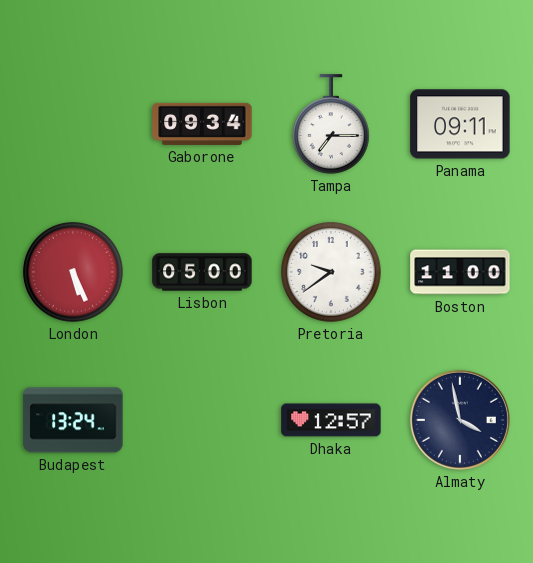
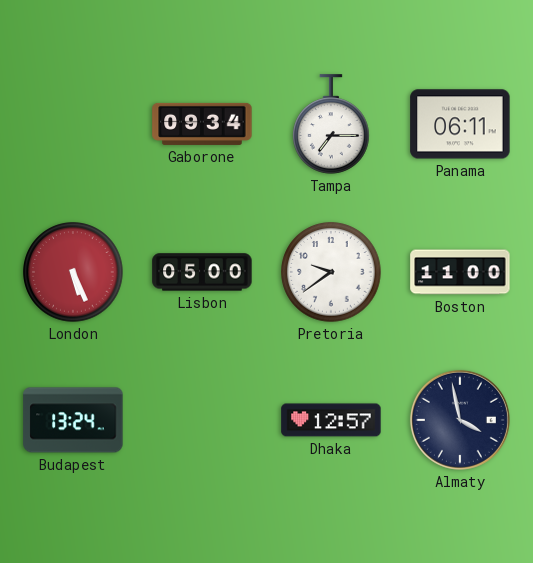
Panama: 09:11 -> 06:11
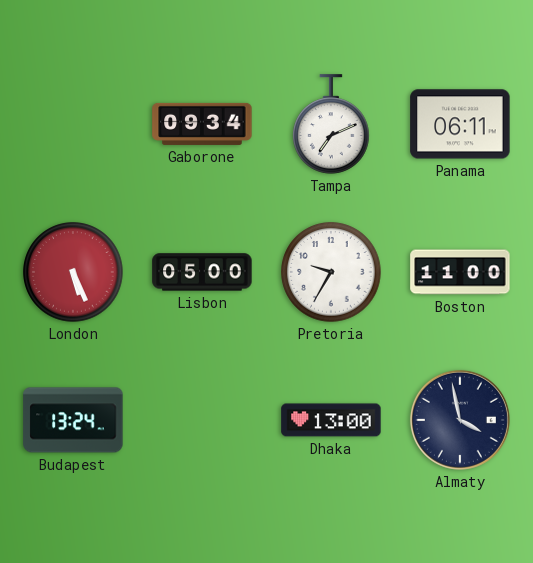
Tampa: 7:15 -> 7:11
Pretoria: 9:39 -> 9:35
Dhaka: 12:57 -> 13:00
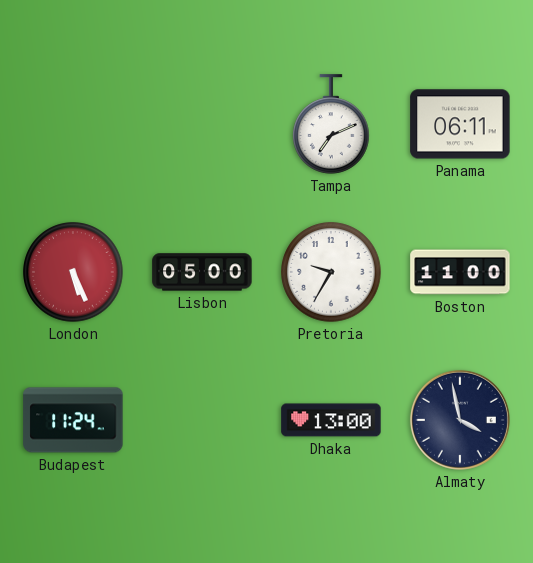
Gaborone: 09:34 -> none
Budapest: 13:24 -> 11:24
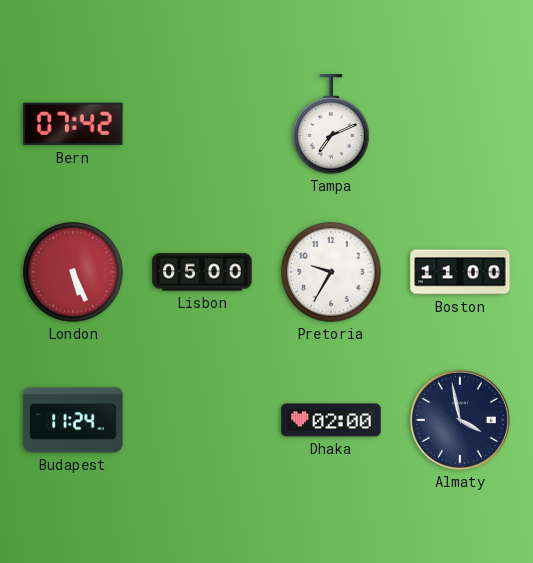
Bern: none -> 07:42
Panama: 06:11 -> none
Dhaka: 13:00 -> 02:00
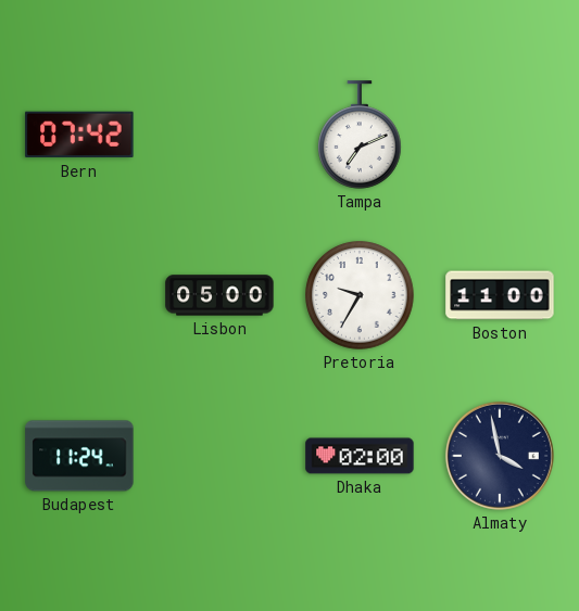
London: 5:26 -> none
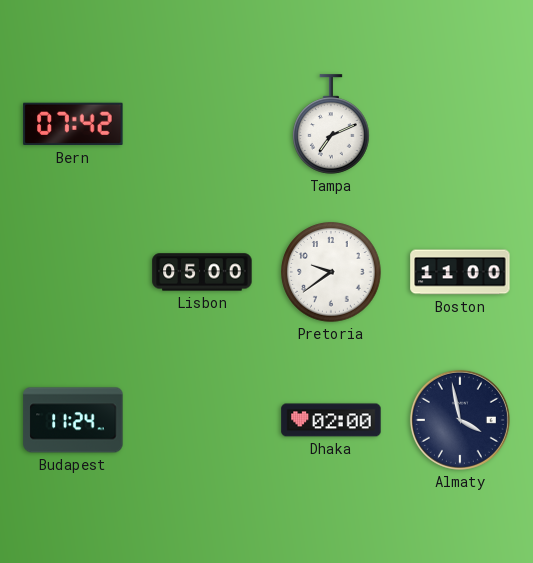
Pretoria: 9:35 -> 9:39
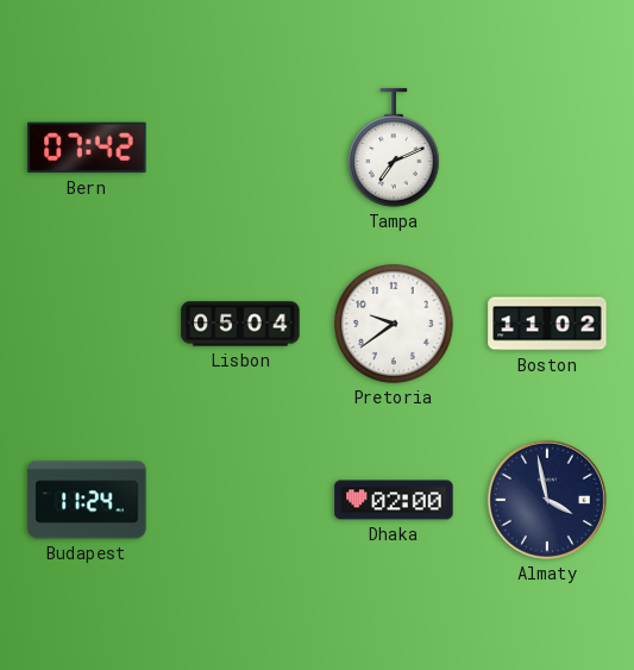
Lisbon: 05:00 -> 05:04
Boston: 11:00 -> 11:02
